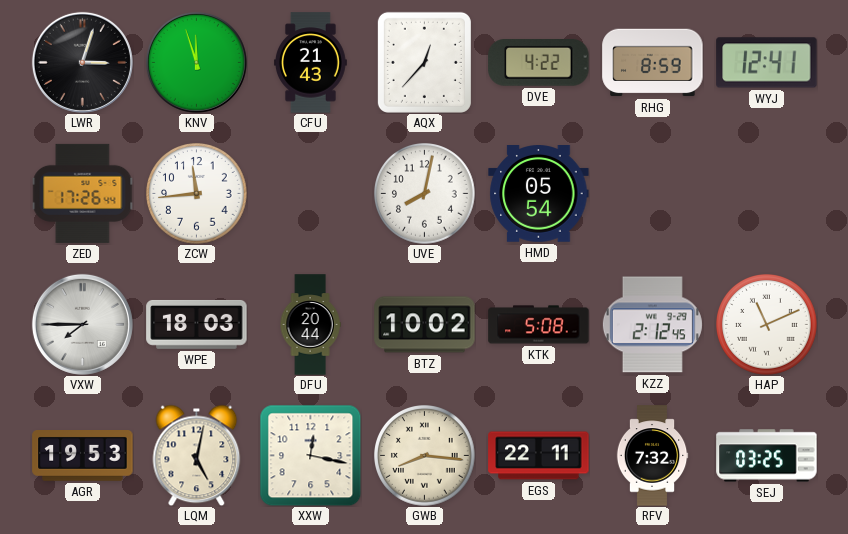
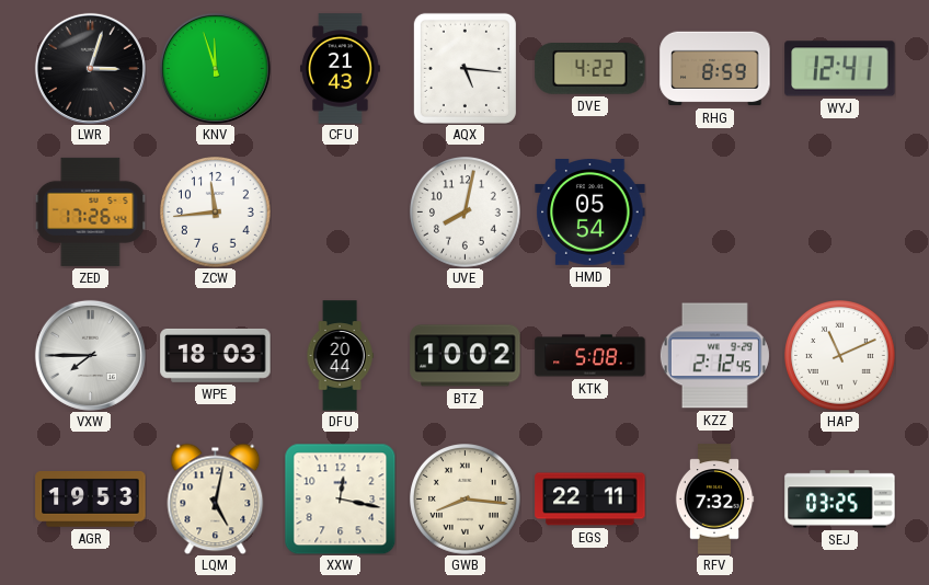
AQX: 12:37 -> 5:16
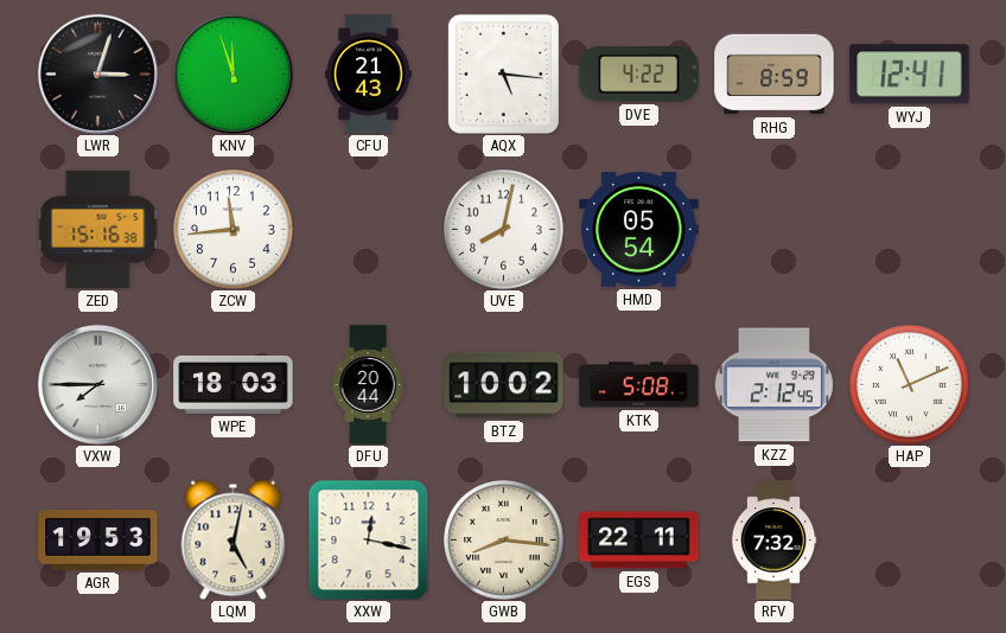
ZED: 17:26 -> 15:16
SEJ: 03:25 -> none
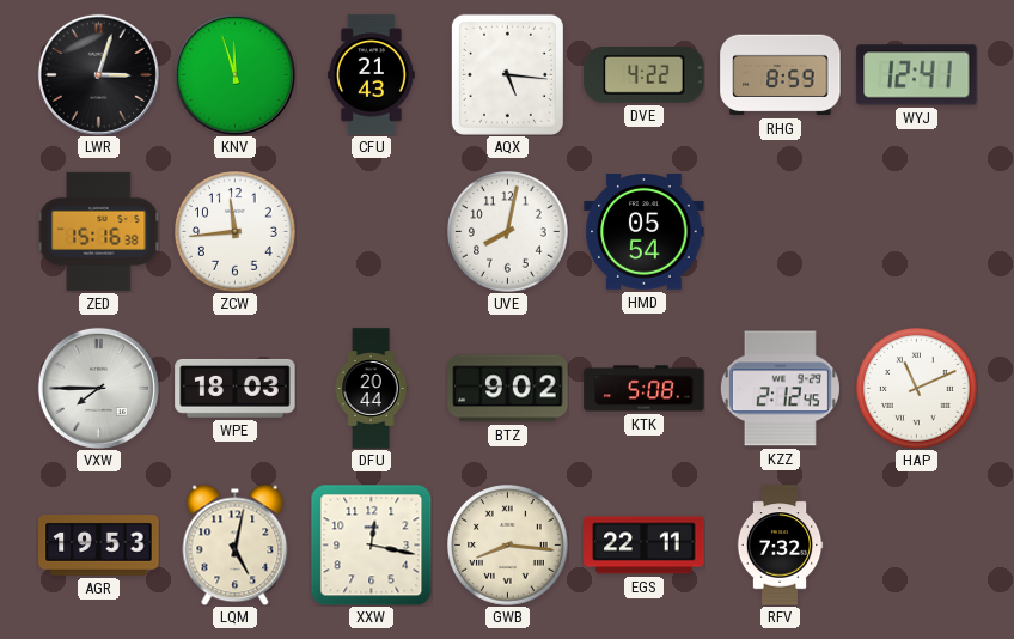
BTZ: 10:02 -> 9:02
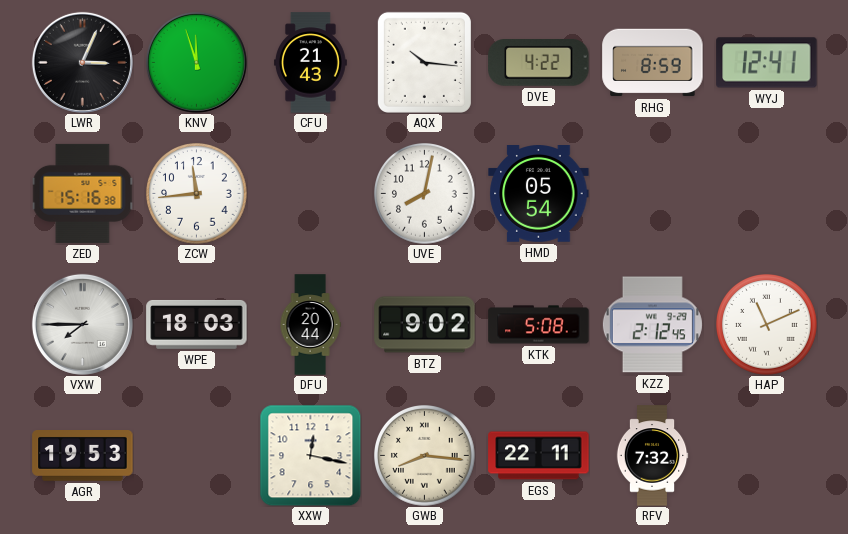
LWR: 3:03 -> 3:04
AQX: 5:16 -> 10:16
LQM: 5:02 -> none
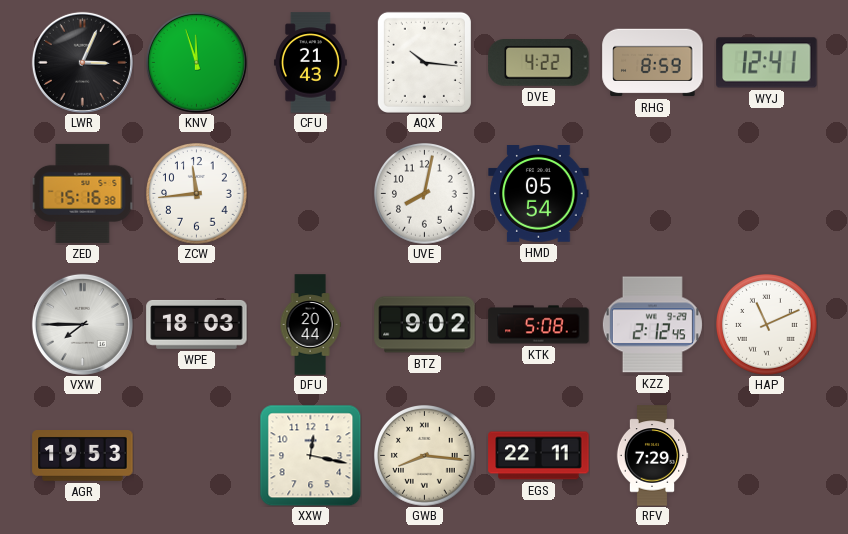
RFV: 7:32 -> 7:29
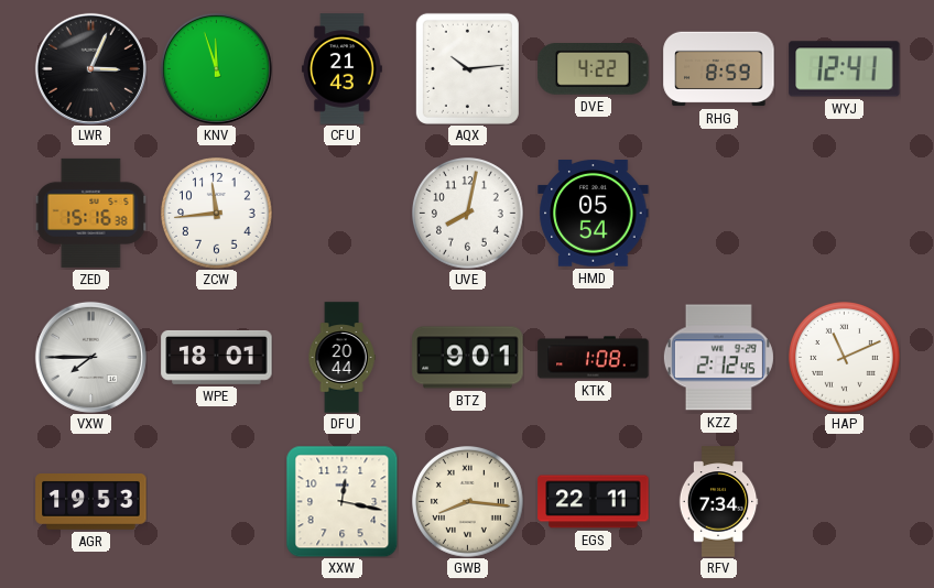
AQX: 10:16 -> 10:14
WPE: 18:03 -> 18:01
BTZ: 9:02 -> 9:01
KTK: 5:08 -> 1:08
RFV: 7:29 -> 7:34
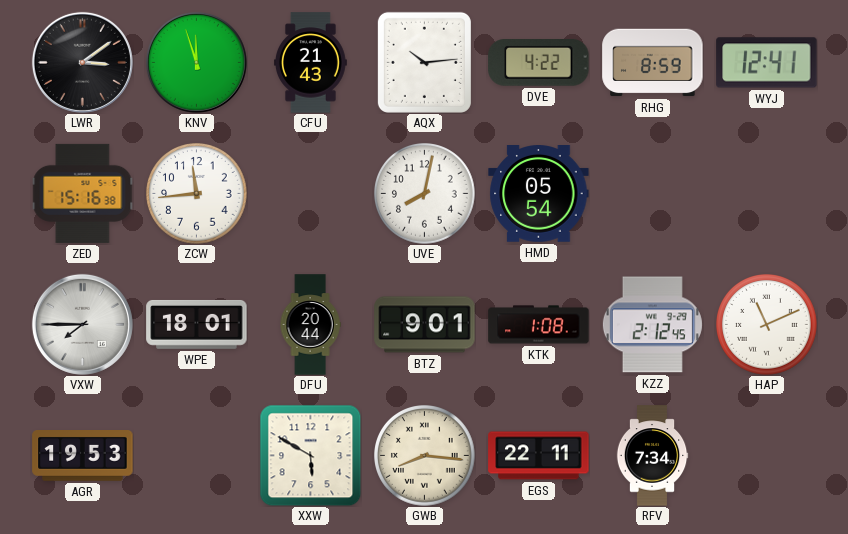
LWR: 3:04 -> 3:09
XXW: 12:17 -> 5:50
